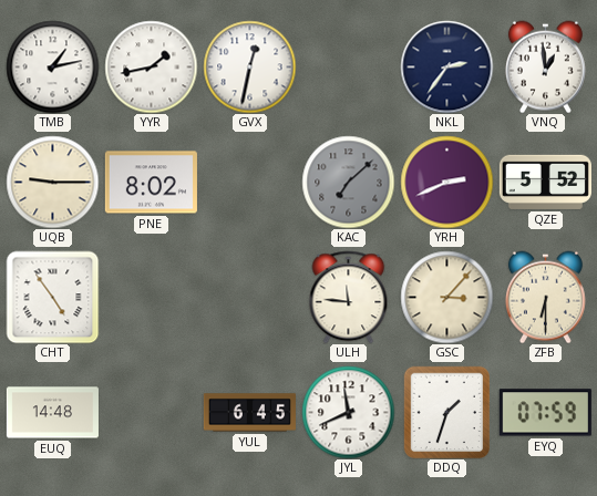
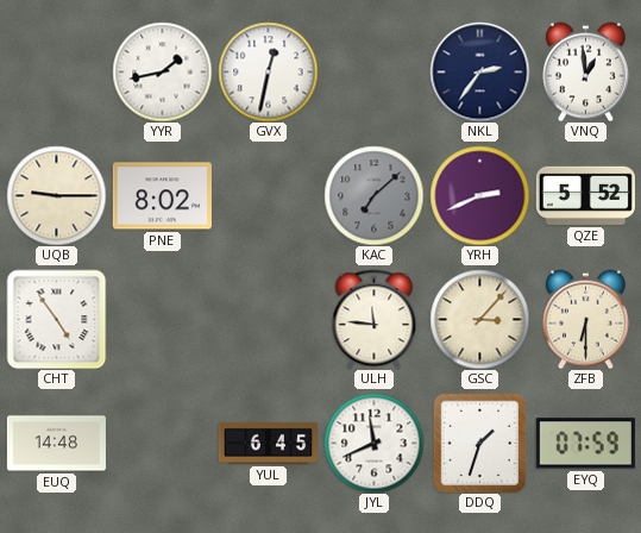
TMB: 1:13 -> none
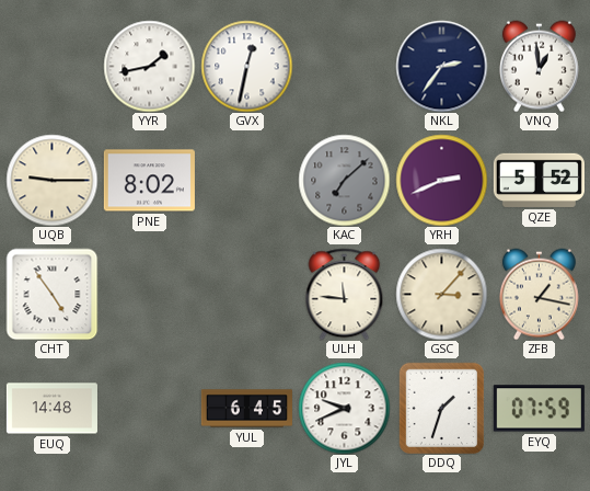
ZFB: 6:30 -> 1:17
JYL: 11:41 -> 9:41
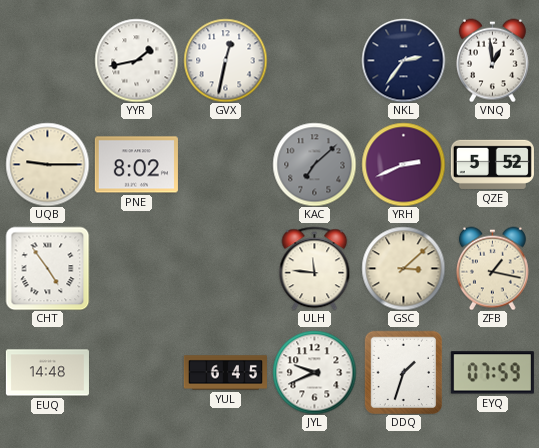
GSC: 3:07 -> 3:08
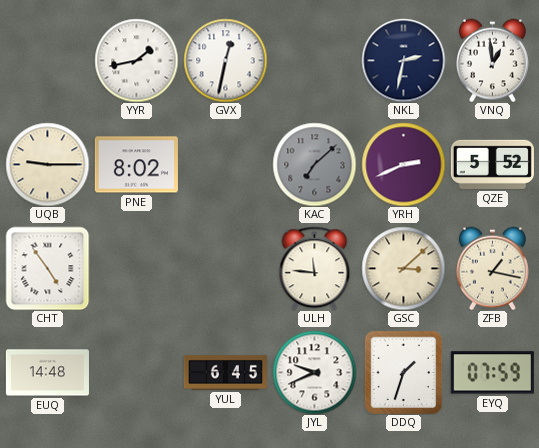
NKL: 2:36 -> 2:32
